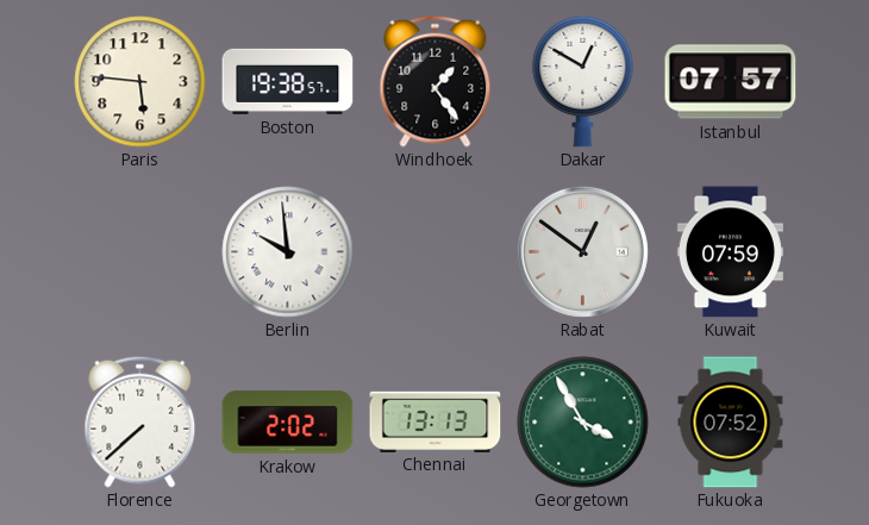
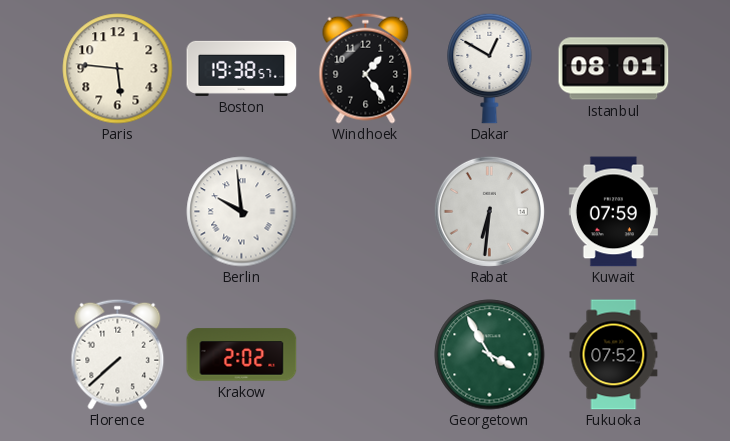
Istanbul: 07:57 -> 08:01
Rabat: 12:51 -> 6:31
Chennai: 13:13 -> none
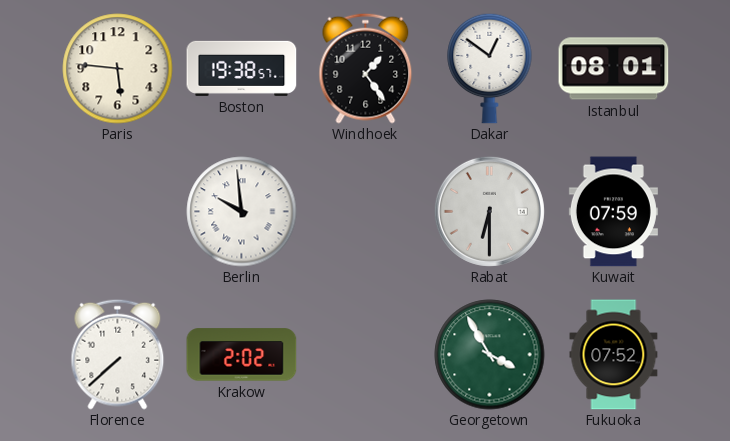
Dakar: 12:50 -> 12:51
Rabat: 6:31 -> 6:30
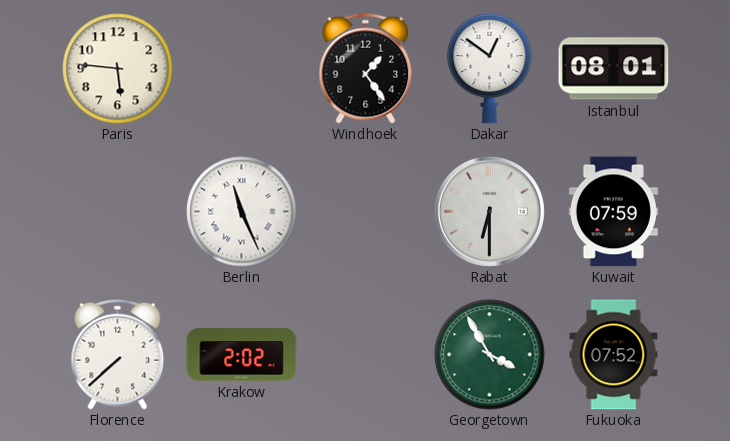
Boston: 19:38 -> none
Berlin: 9:59 -> 11:26
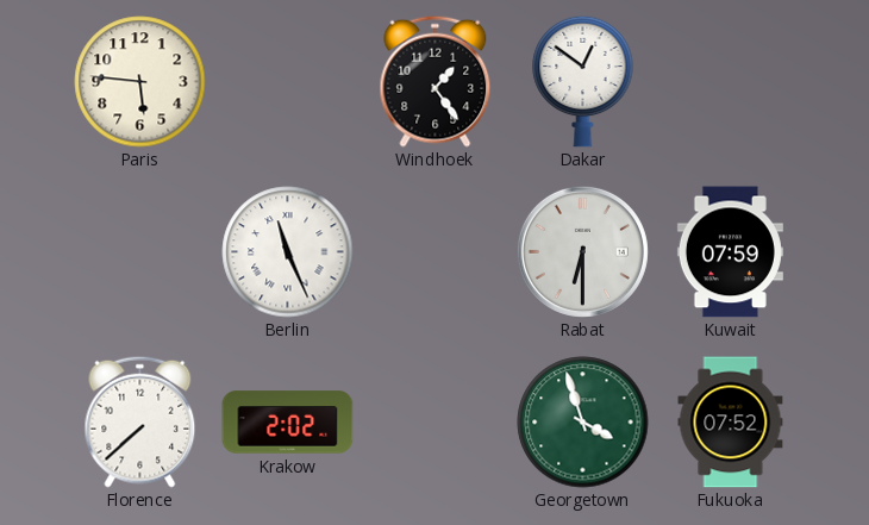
Istanbul: 08:01 -> none
Georgetown: 3:55 -> 3:57
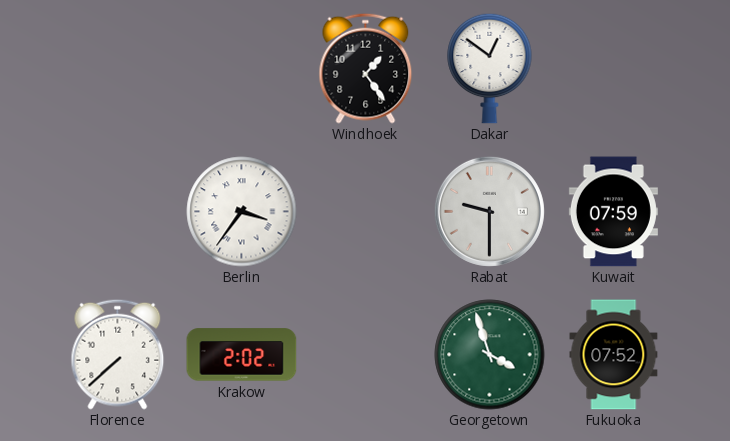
Paris: 5:46 -> none
Berlin: 11:26 -> 3:36
Rabat: 6:30 -> 9:30
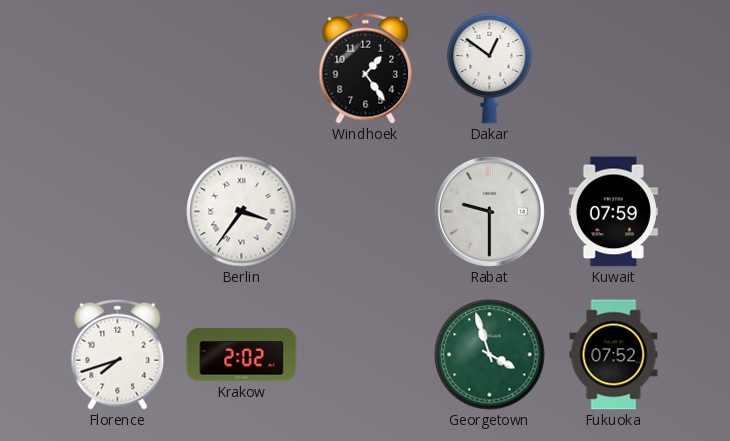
Florence: 7:38 -> 7:42
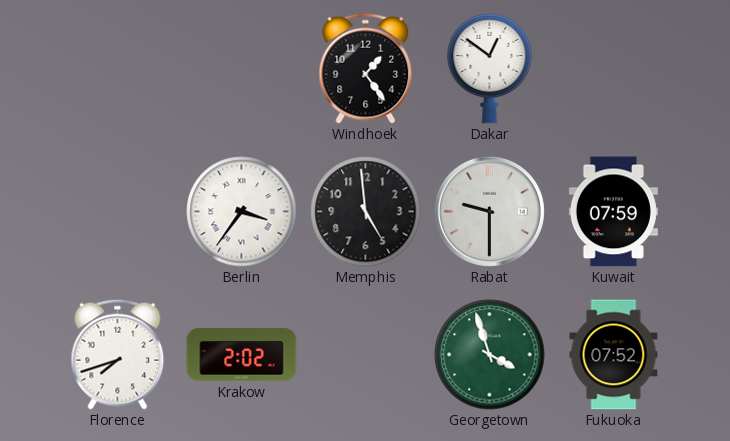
Memphis: none -> 4:59
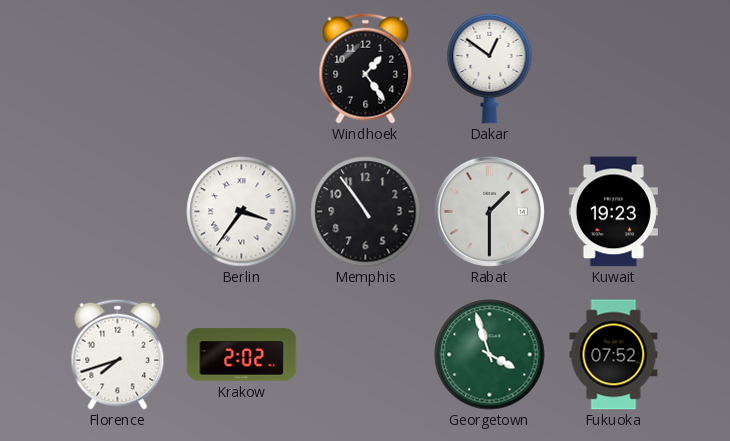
Memphis: 4:59 -> 10:54
Rabat: 9:30 -> 1:30
Kuwait: 07:59 -> 19:23
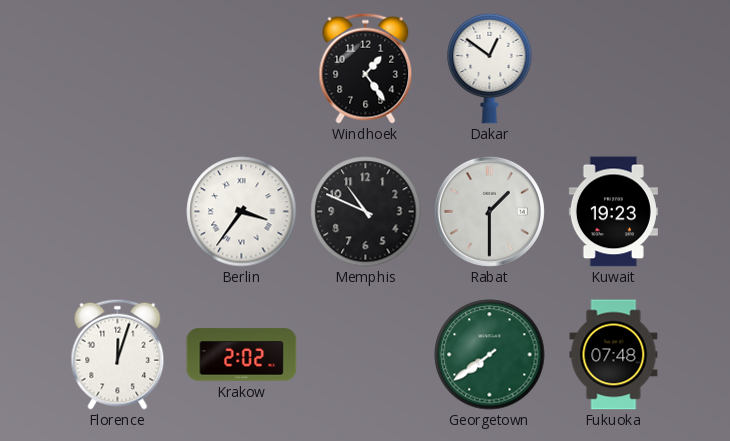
Memphis: 10:54 -> 10:49
Florence: 7:42 -> 12:03
Georgetown: 3:57 -> 7:39
Fukuoka: 07:52 -> 07:48
